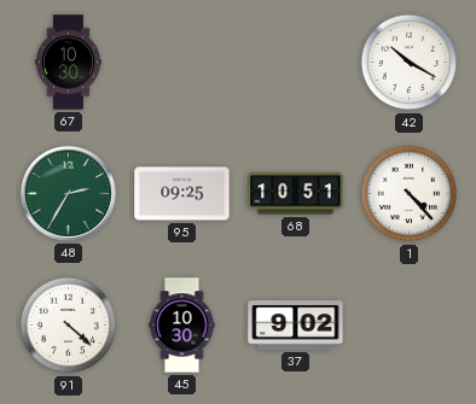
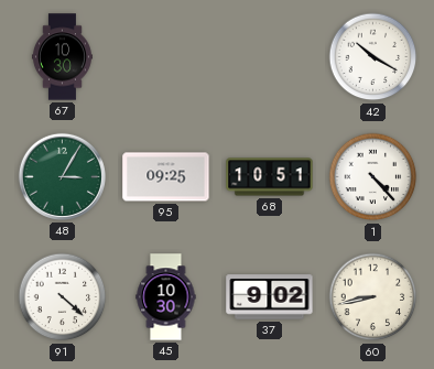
48: 2:35 -> 3:05
60: none -> 8:43
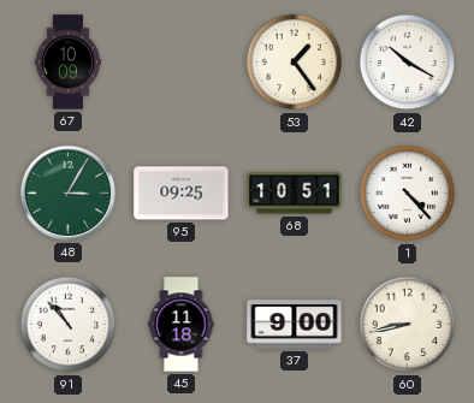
67: 10:30 -> 10:09
53: none -> 1:24
91: 4:22 -> 10:53
45: 10:30 -> 11:18
37: 9:02 -> 9:00
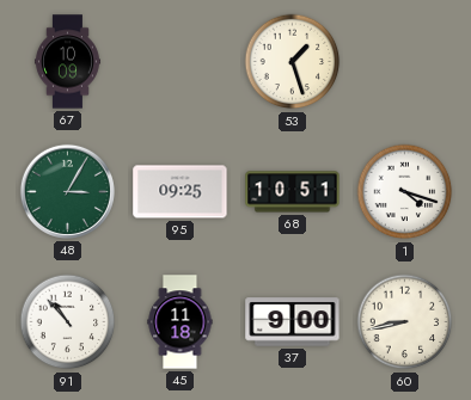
53: 1:24 -> 1:27
42: 10:20 -> none
1: 4:23 -> 4:18
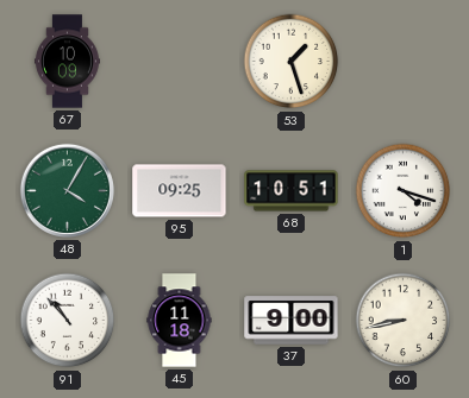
48: 3:05 -> 4:05
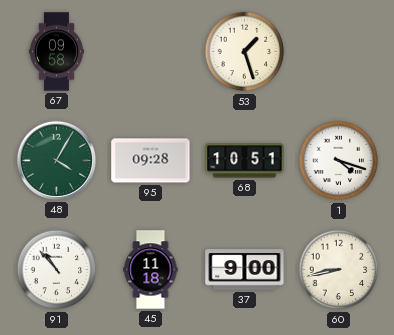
67: 10:09 -> 09:58
95: 09:25 -> 09:28
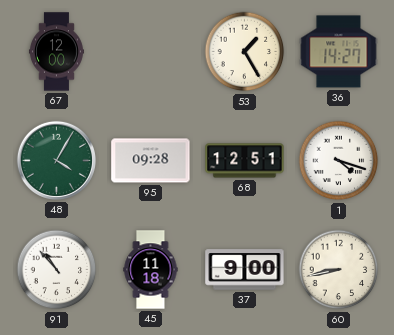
67: 09:58 -> 12:00
53: 1:27 -> 1:25
36: none -> 14:27
68: 10:51 -> 12:51
